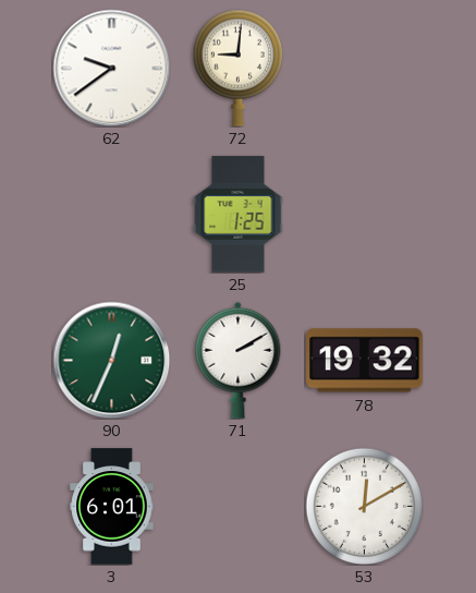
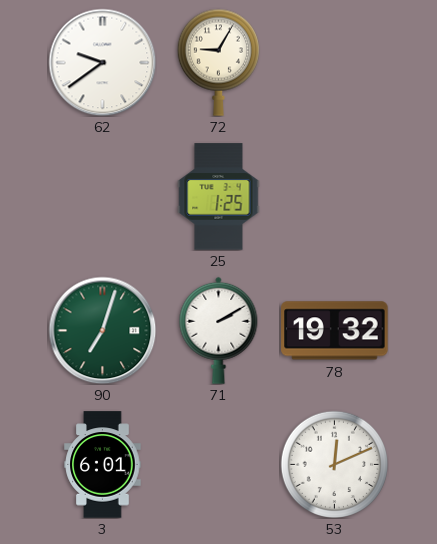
72: 9:01 -> 9:05
90: 12:34 -> 7:03
53: 12:10 -> 12:11
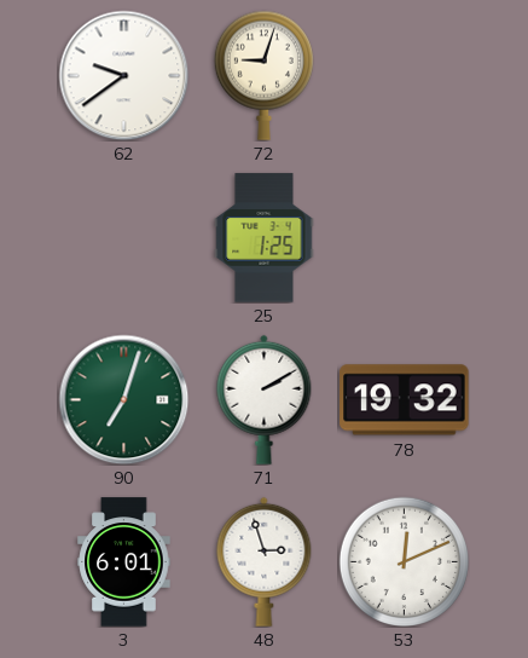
72: 9:05 -> 9:03
48: none -> 2:57
